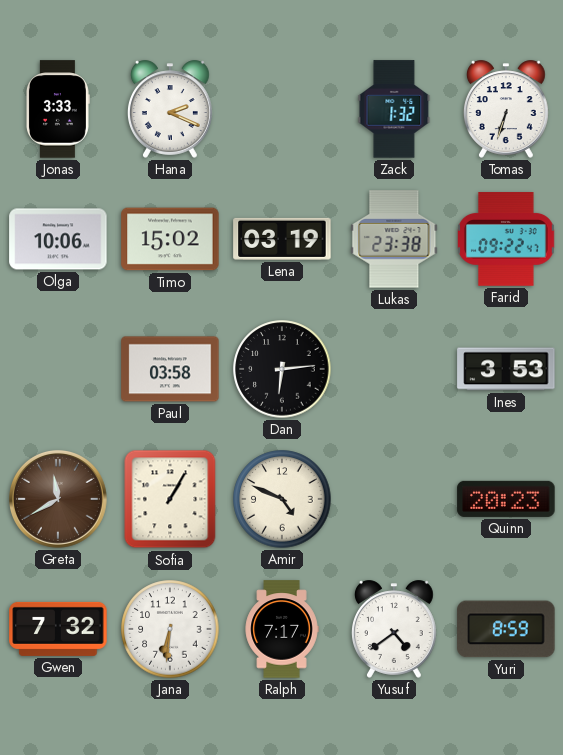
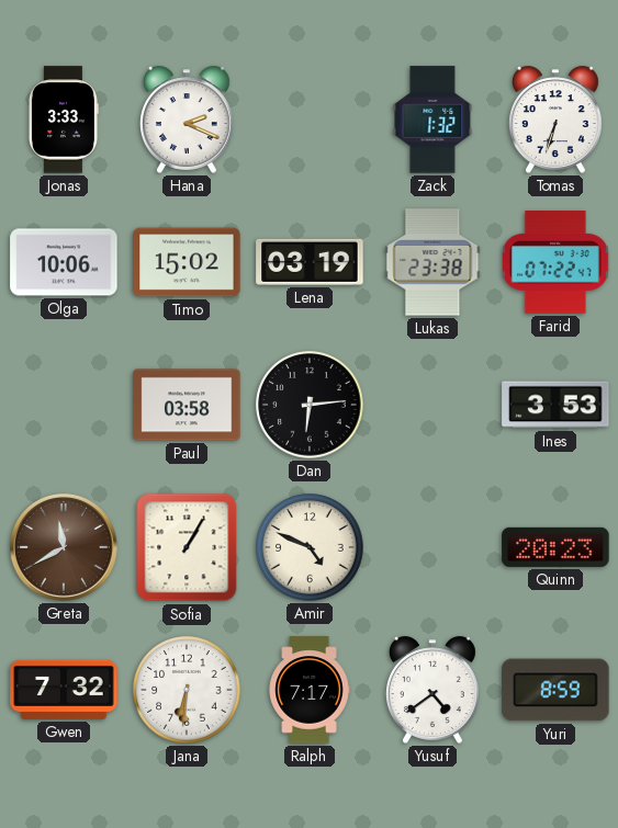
Farid: 09:22 -> 07:22
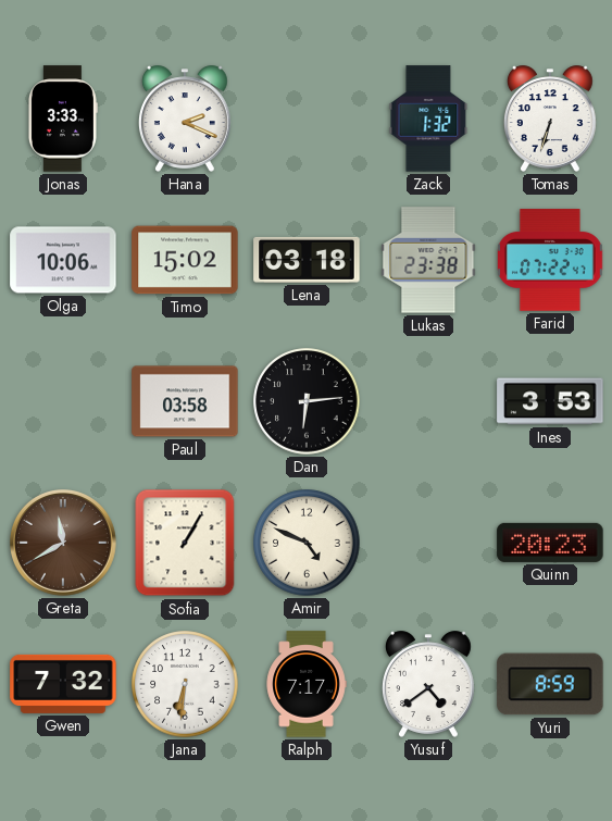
Lena: 03:19 -> 03:18
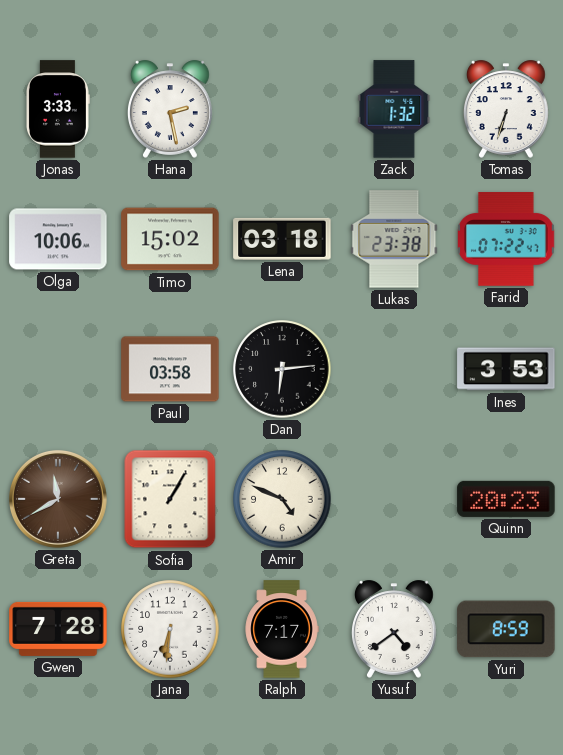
Hana: 2:19 -> 2:28
Gwen: 7:32 -> 7:28
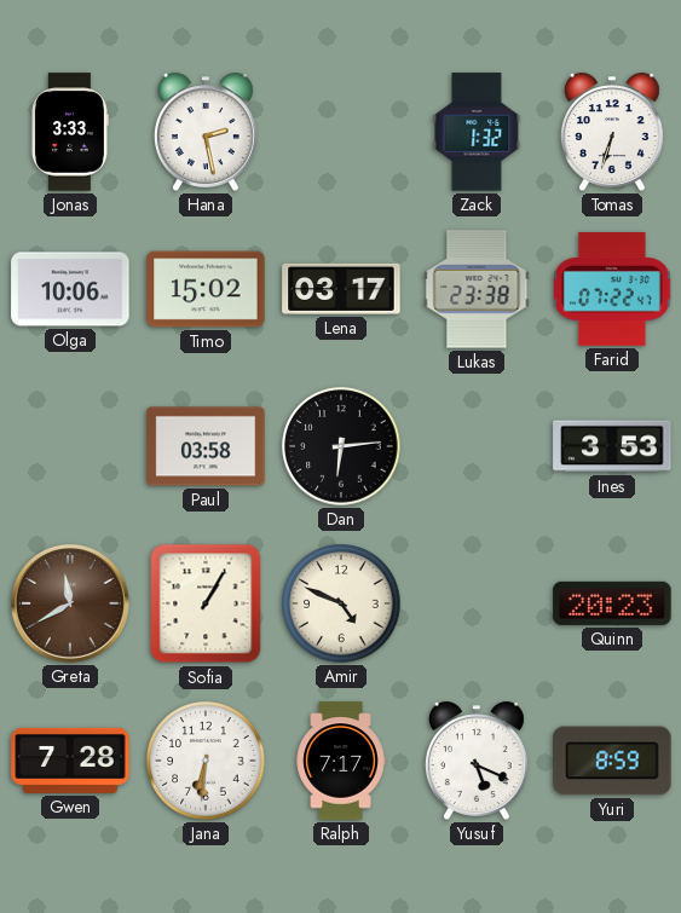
Lena: 03:18 -> 03:17
Yusuf: 4:39 -> 5:19
